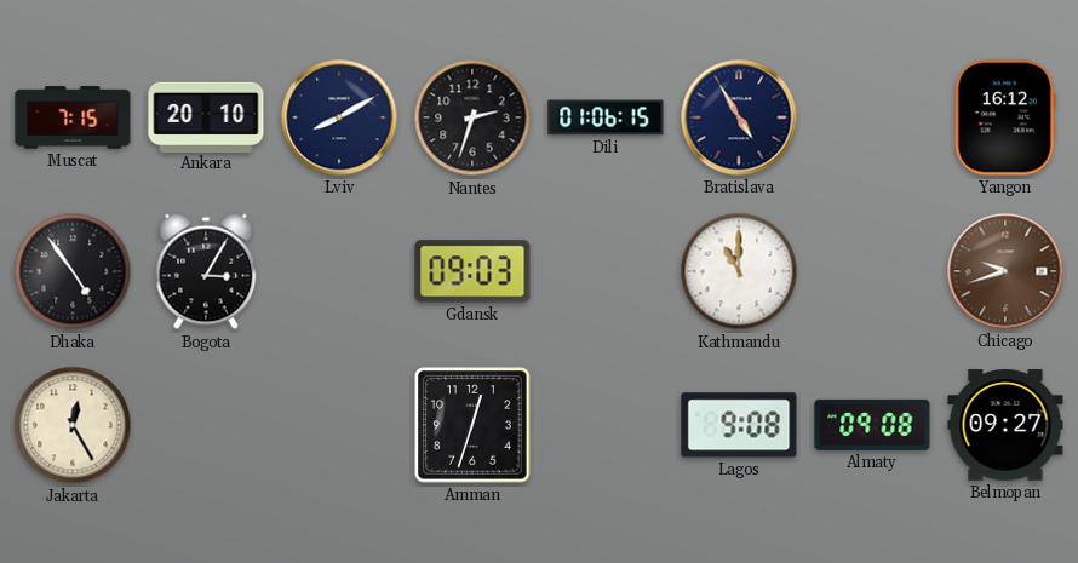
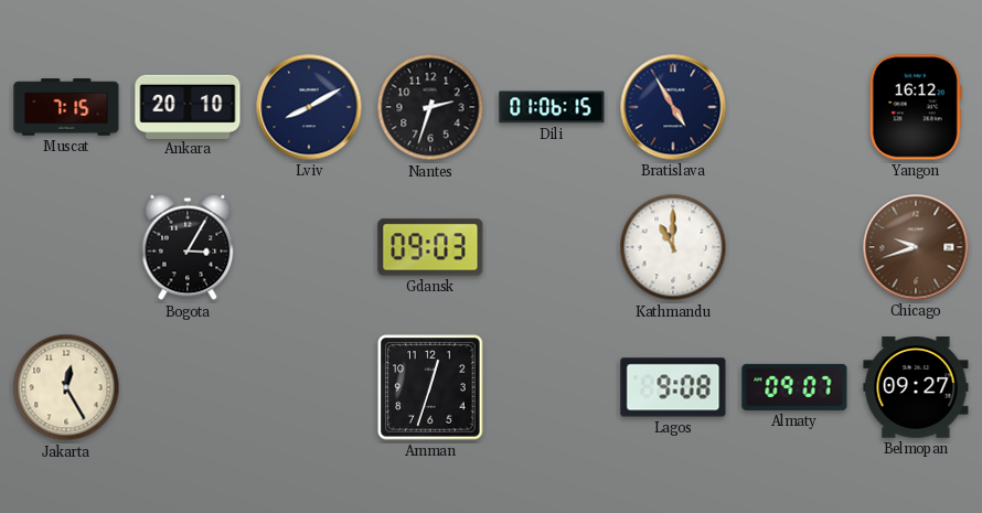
Dhaka: 4:54 -> none
Almaty: 09:08 -> 09:07
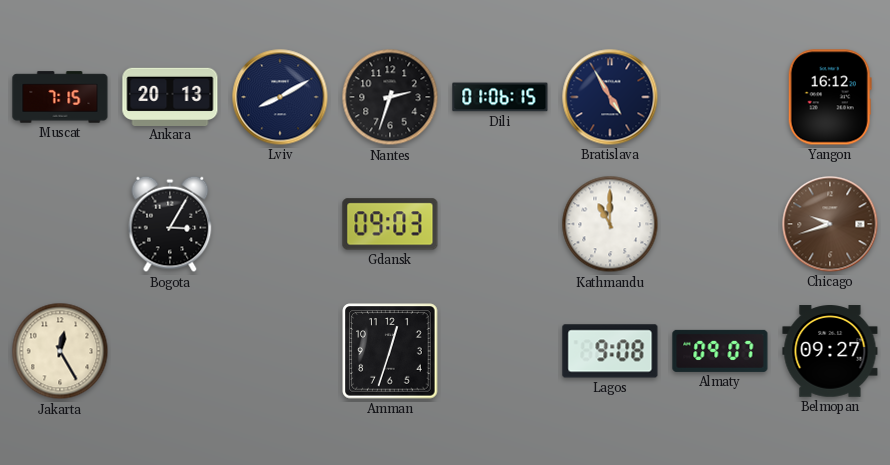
Ankara: 20:10 -> 20:13
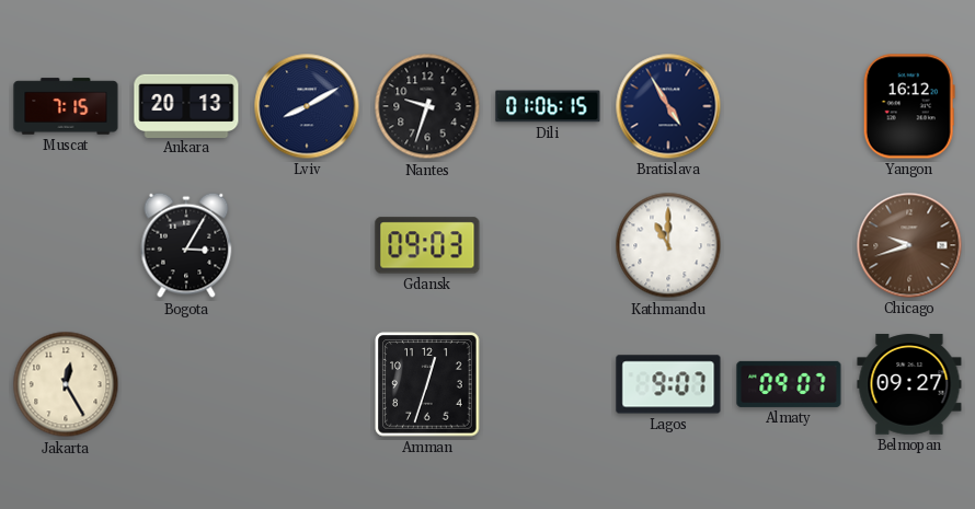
Nantes: 2:33 -> 9:33
Lagos: 9:08 -> 9:07
